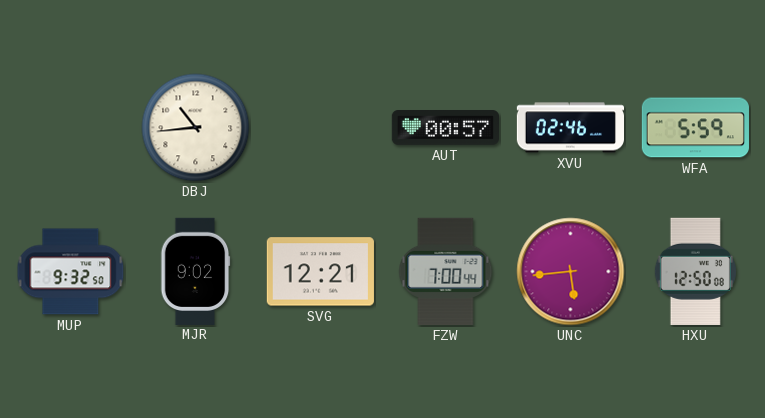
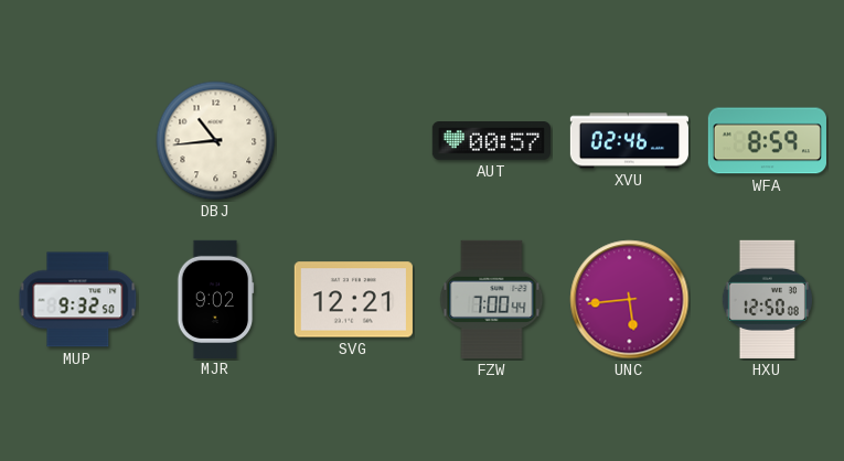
WFA: 5:59 -> 8:59
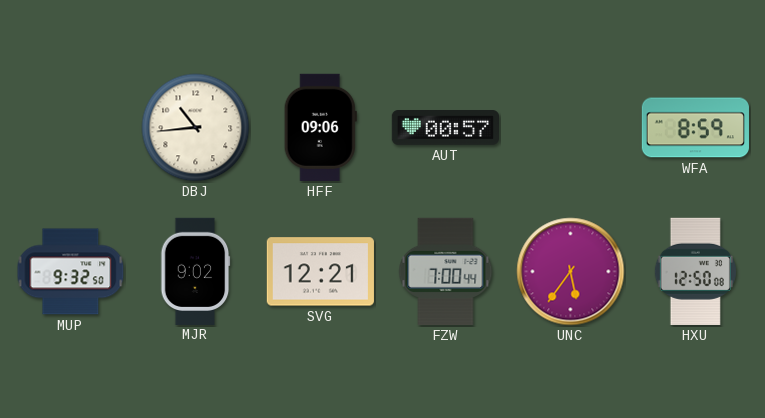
HFF: none -> 09:06
XVU: 02:46 -> none
UNC: 5:44 -> 5:36
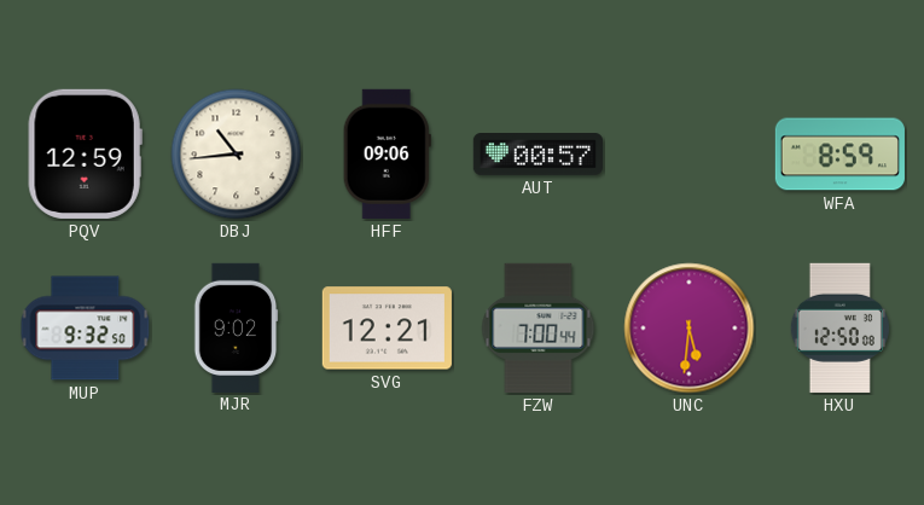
PQV: none -> 12:59
UNC: 5:36 -> 5:31
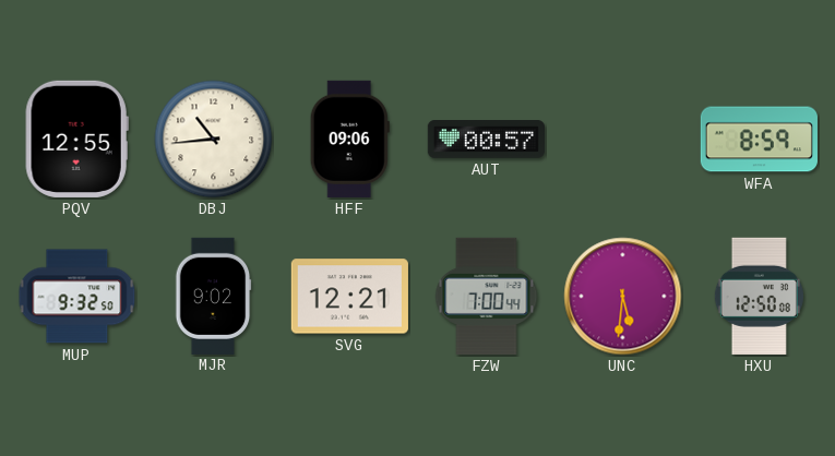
PQV: 12:59 -> 12:55
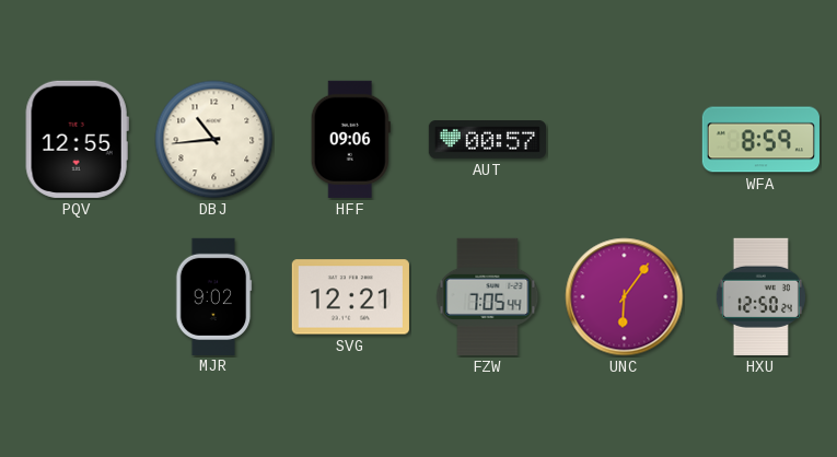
MUP: 9:32 -> none
FZW: 7:00 -> 7:05
UNC: 5:31 -> 6:06
HXU: 12:50:08 -> 12:50:24
